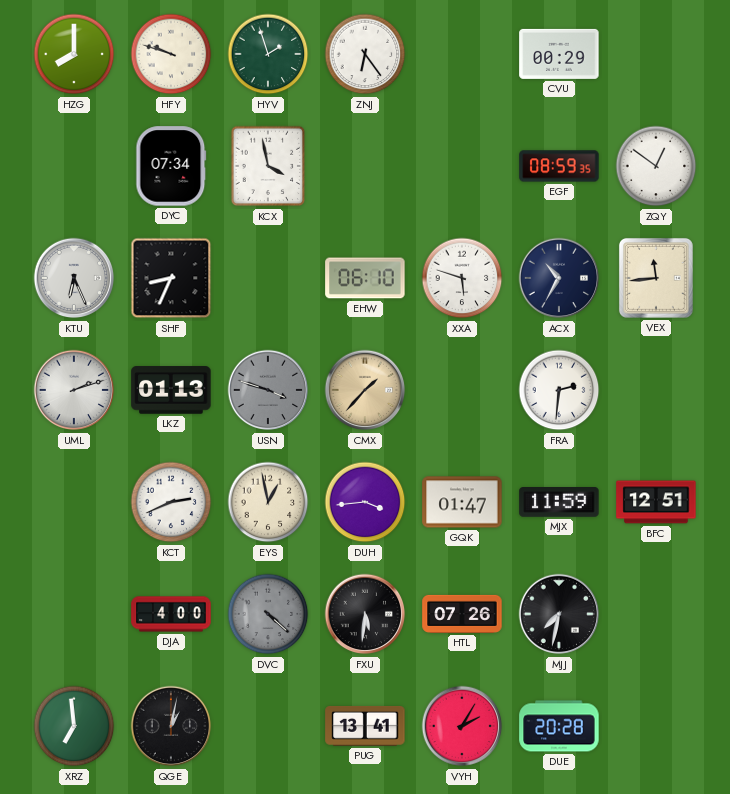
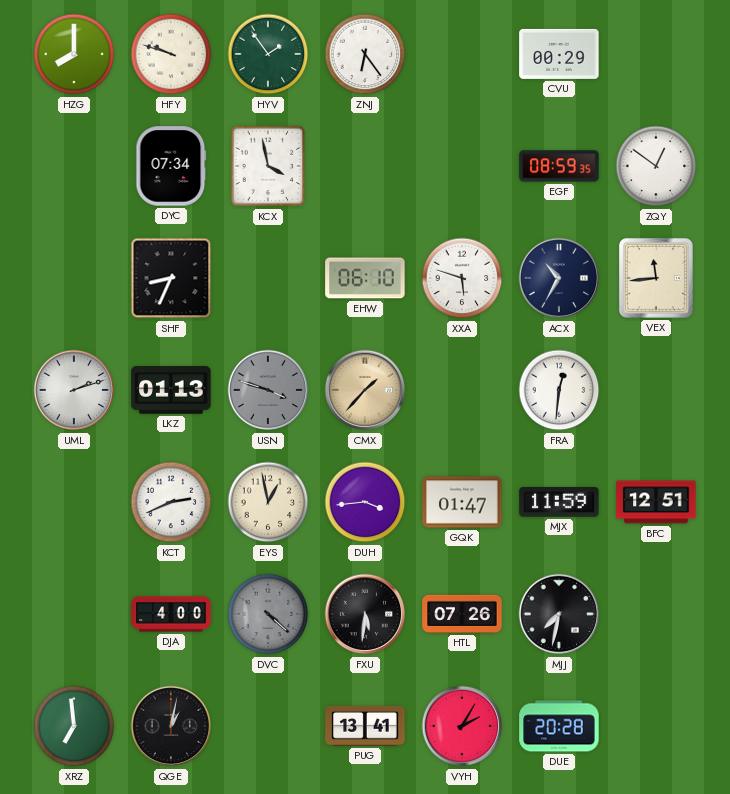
HYV: 1:57 -> 1:54
KTU: 6:26 -> none
FRA: 2:31 -> 12:31
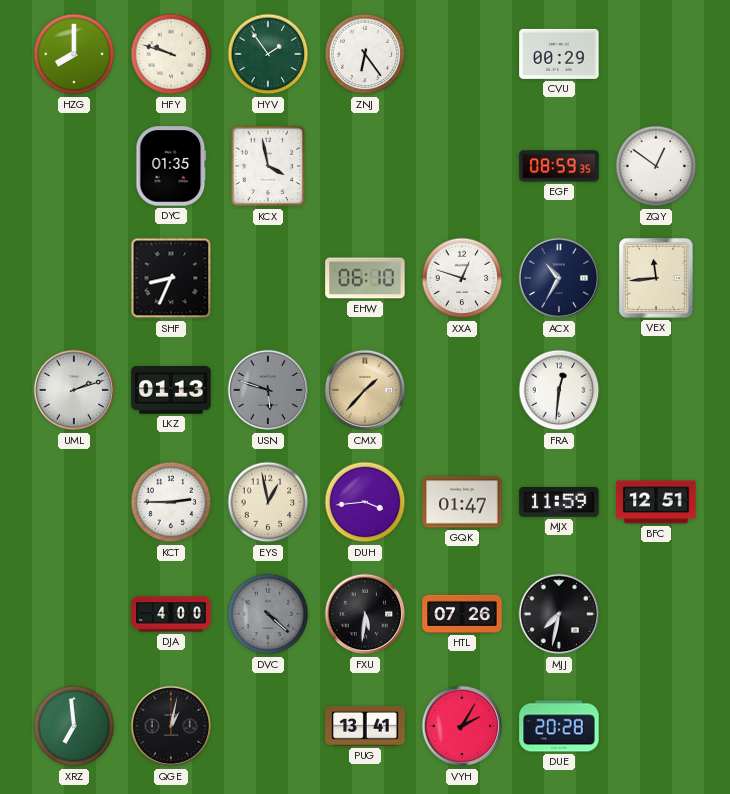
DYC: 07:34 -> 01:35
XXA: 5:48 -> 12:48
USN: 3:48 -> 5:48
KCT: 2:41 -> 2:45
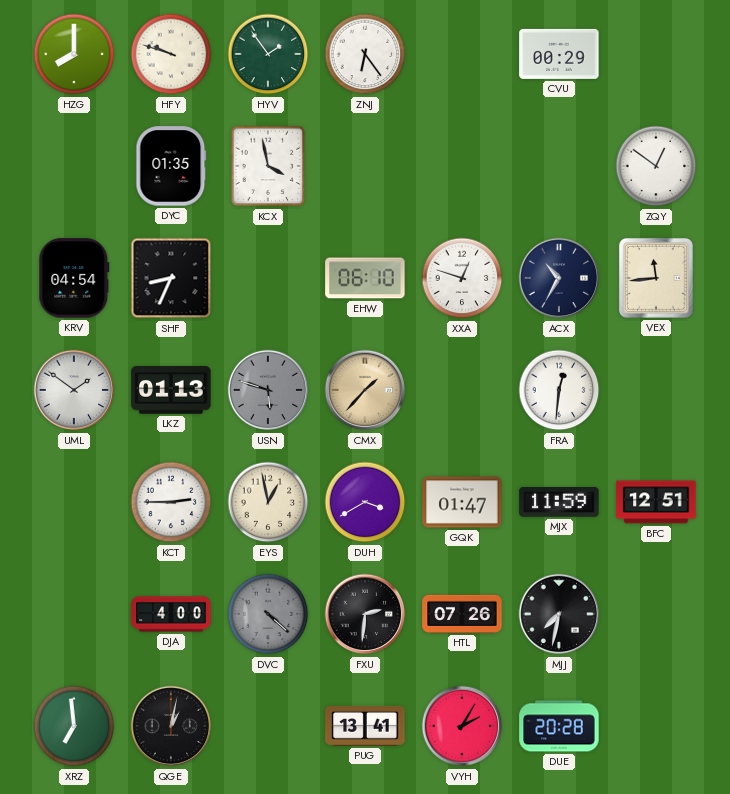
EGF: 08:59 -> none
KRV: none -> 04:54
UML: 2:12 -> 1:51
DUH: 3:44 -> 3:40
FXU: 5:31 -> 2:31
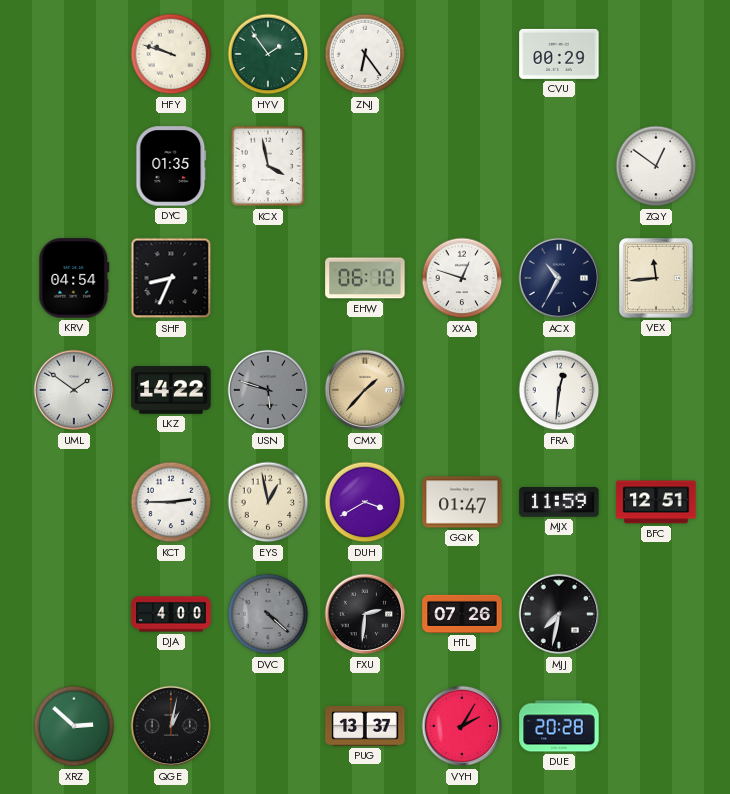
HZG: 8:00 -> none
LKZ: 01:13 -> 14:22
XRZ: 6:59 -> 2:52
PUG: 13:41 -> 13:37
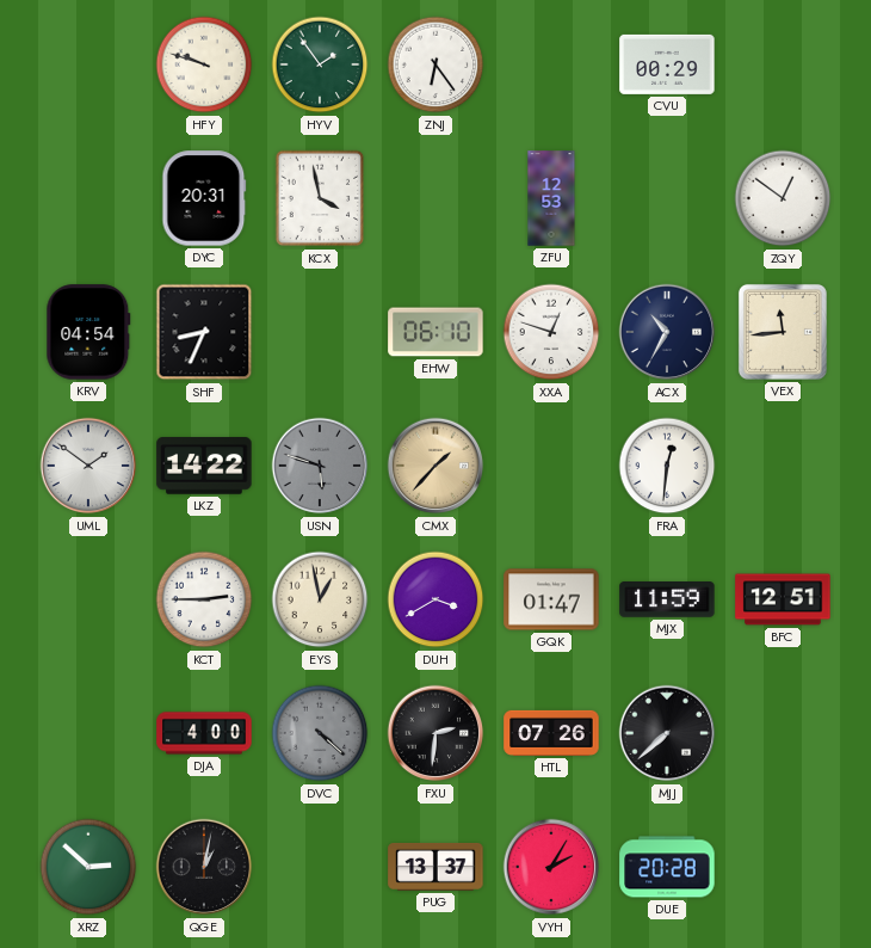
DYC: 01:35 -> 20:31
ZFU: none -> 12:53
MJJ: 7:32 -> 7:38
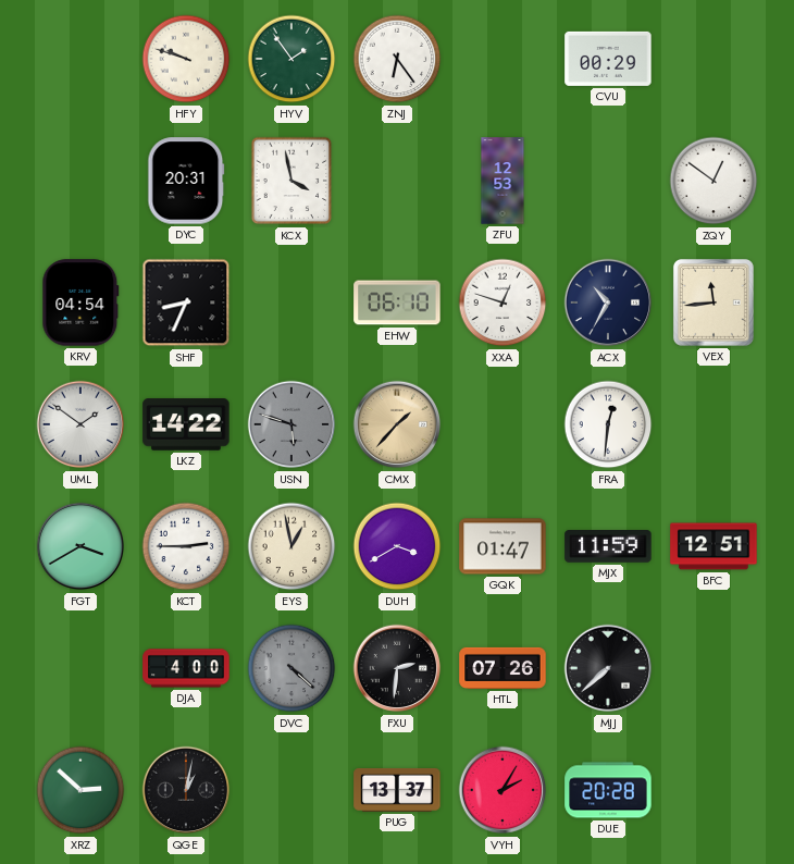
FGT: none -> 3:40
